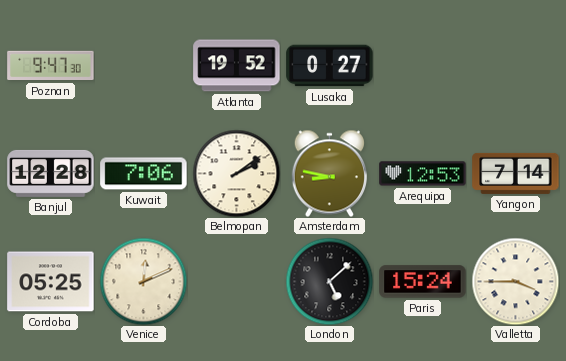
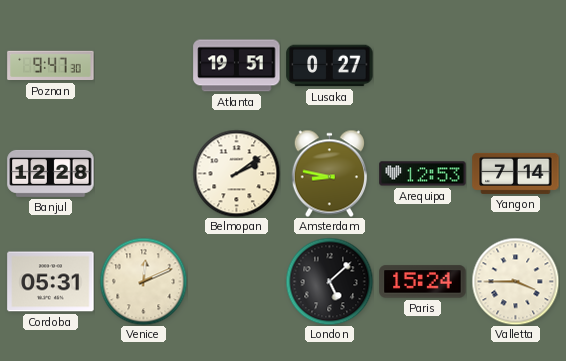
Atlanta: 19:52 -> 19:51
Kuwait: 7:06 -> none
Cordoba: 05:25 -> 05:31
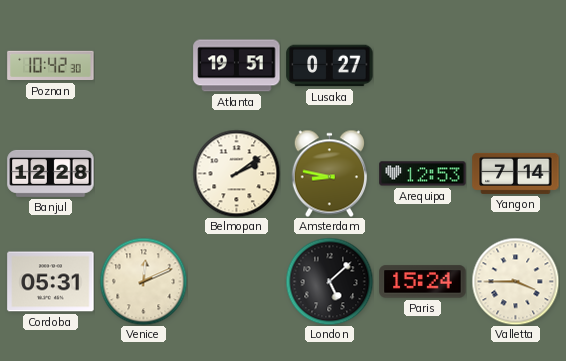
Poznan: 9:47 -> 10:42
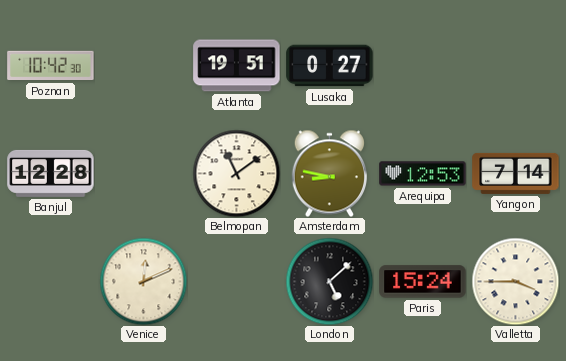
Belmopan: 2:09 -> 11:09
Cordoba: 05:31 -> none
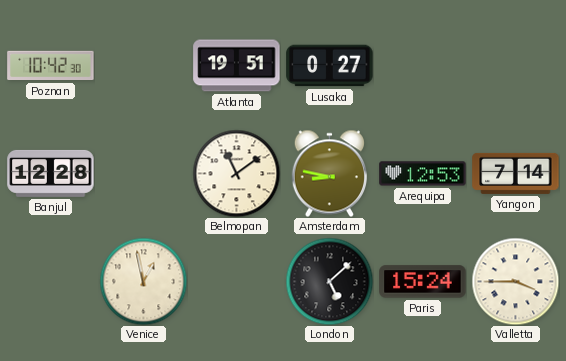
Venice: 12:11 -> 12:58
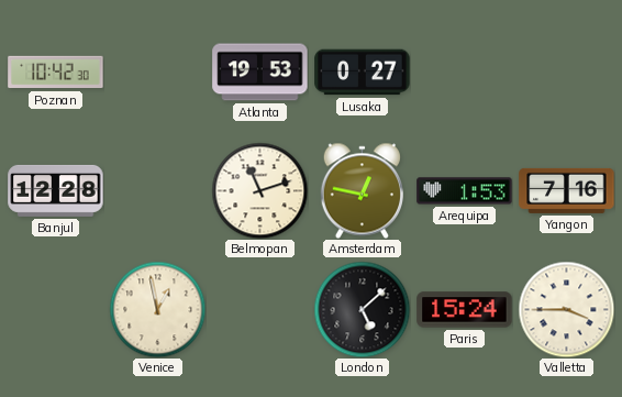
Atlanta: 19:51 -> 19:53
Belmopan: 11:09 -> 11:12
Amsterdam: 8:47 -> 12:47
Arequipa: 12:53 -> 1:53
Yangon: 7:14 -> 7:16
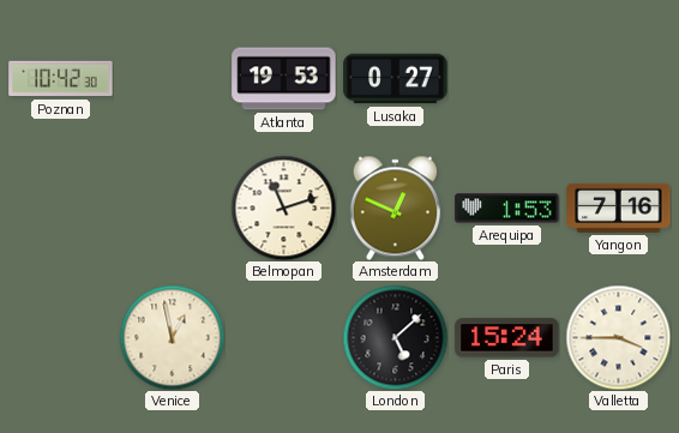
Banjul: 12:28 -> none
Amsterdam: 12:47 -> 12:49
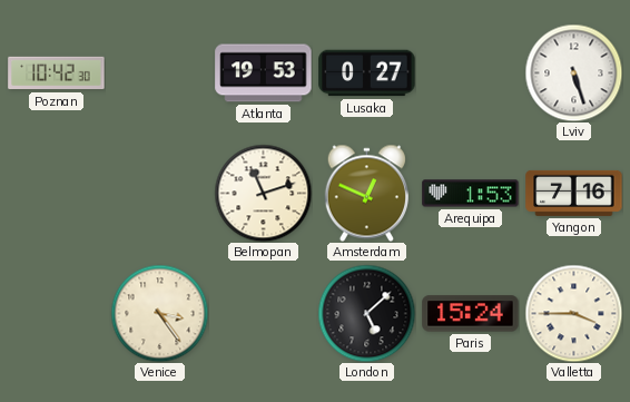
Lviv: none -> 5:27
Venice: 12:58 -> 3:24
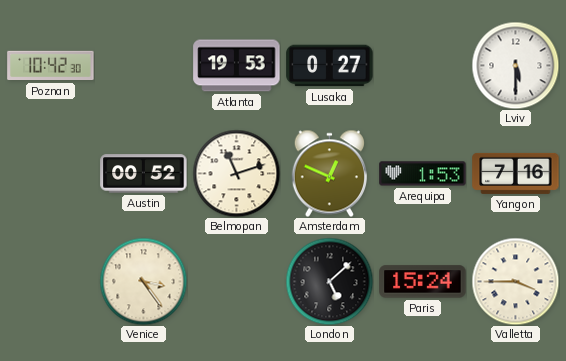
Lviv: 5:27 -> 5:30
Austin: none -> 00:52
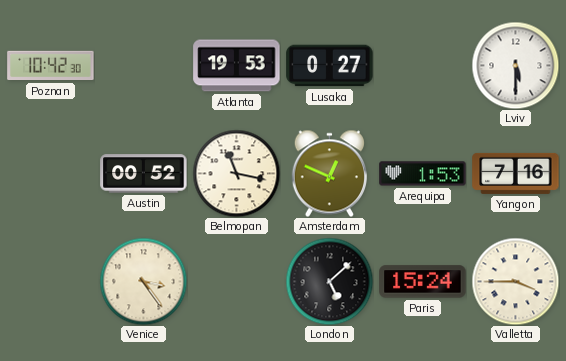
Belmopan: 11:12 -> 11:17
